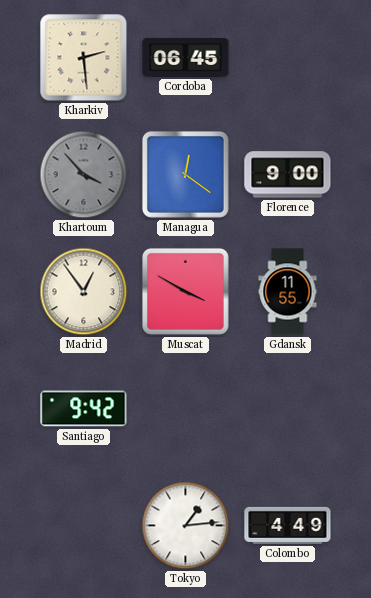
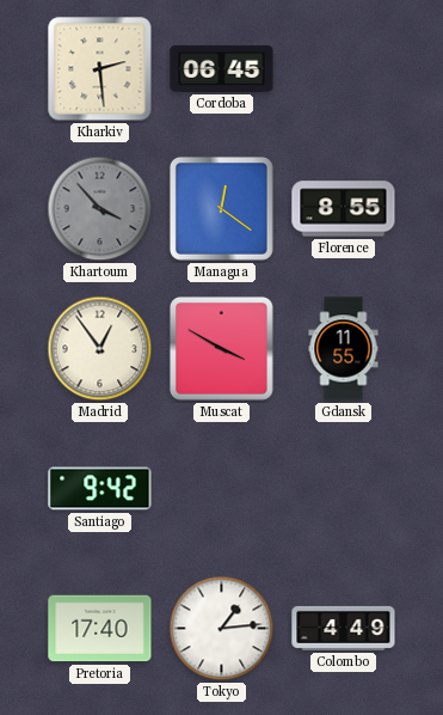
Florence: 9:00 -> 8:55
Pretoria: none -> 17:40
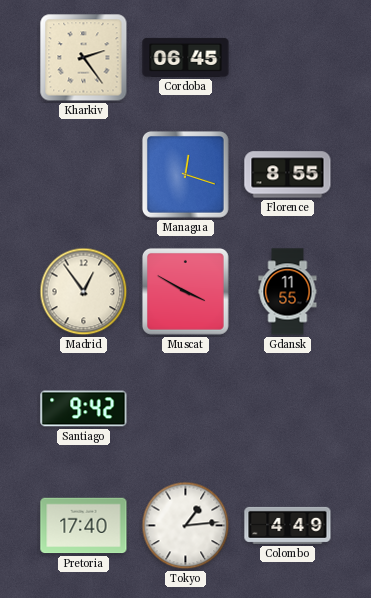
Kharkiv: 2:29 -> 2:24
Khartoum: 3:53 -> none
Managua: 12:21 -> 12:18
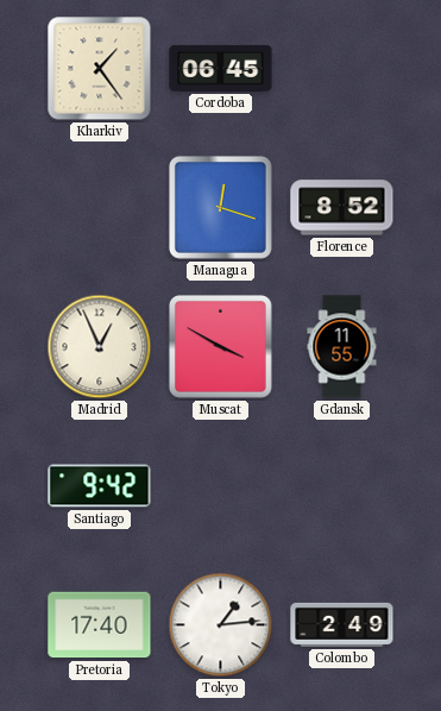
Kharkiv: 2:24 -> 1:24
Florence: 8:55 -> 8:52
Madrid: 12:54 -> 12:56
Colombo: 4:49 -> 2:49
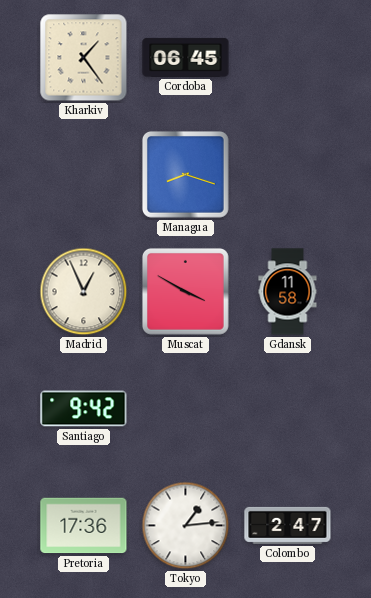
Managua: 12:18 -> 8:18
Florence: 8:52 -> none
Gdansk: 11:55 -> 11:58
Pretoria: 17:40 -> 17:36
Colombo: 2:49 -> 2:47
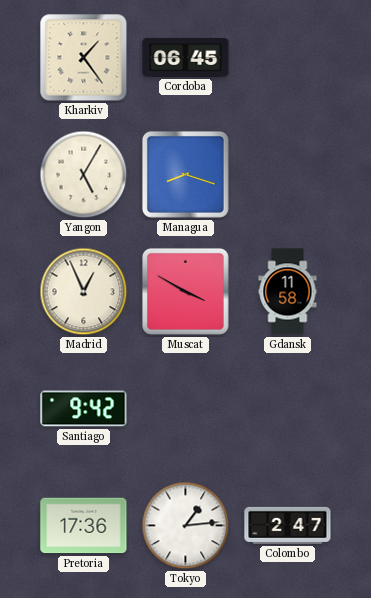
Yangon: none -> 5:05
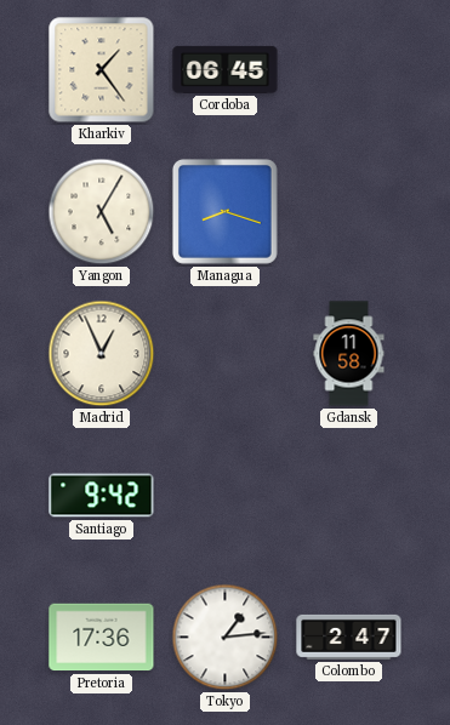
Muscat: 3:50 -> none
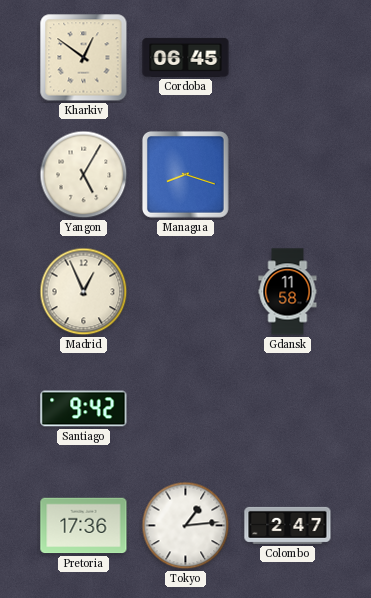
Kharkiv: 1:24 -> 12:51
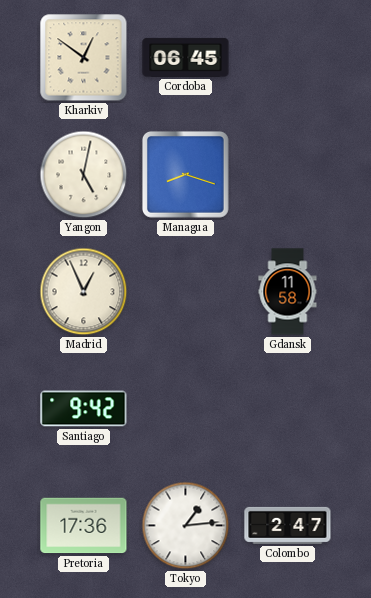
Yangon: 5:05 -> 5:02
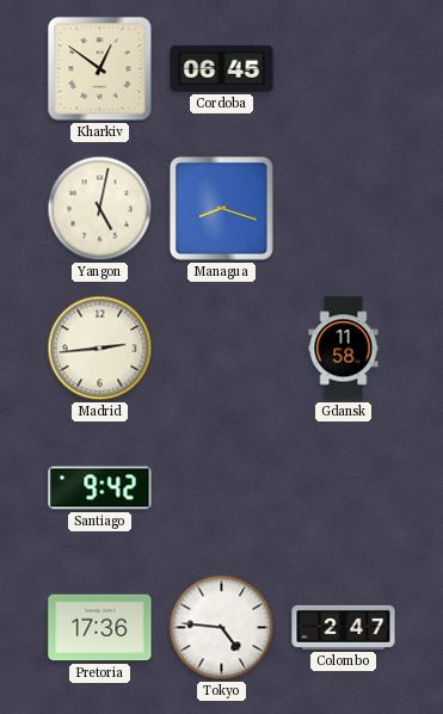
Madrid: 12:56 -> 2:44
Tokyo: 1:14 -> 4:46
